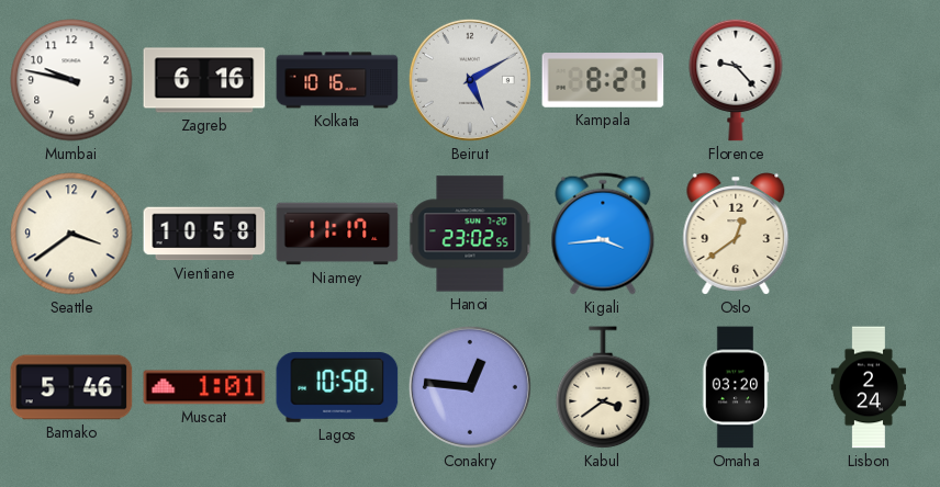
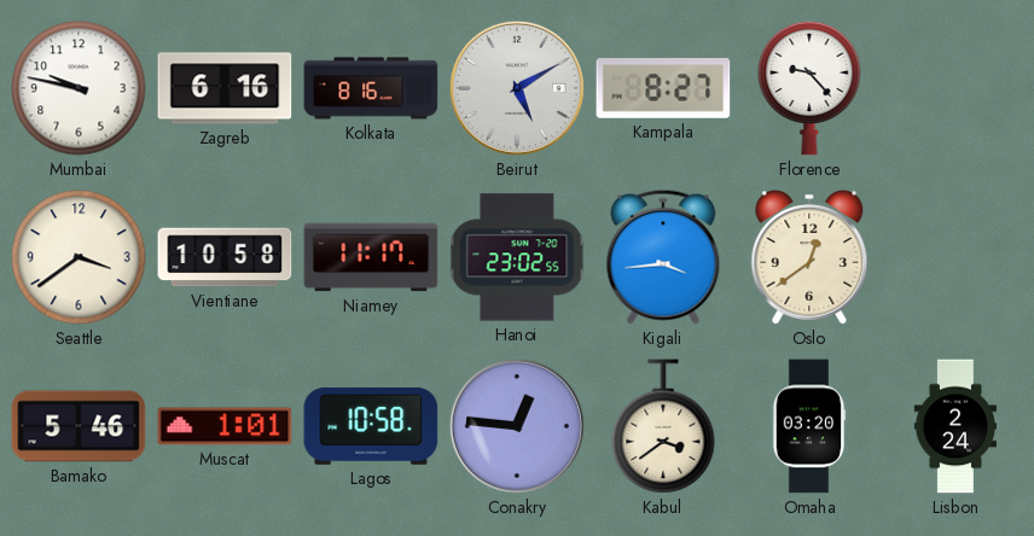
Kolkata: 10:16 -> 8:16
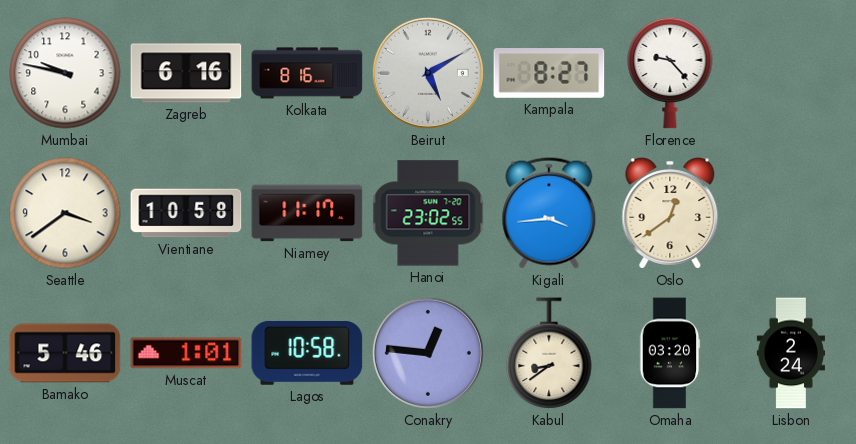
Kabul: 3:39 -> 8:39
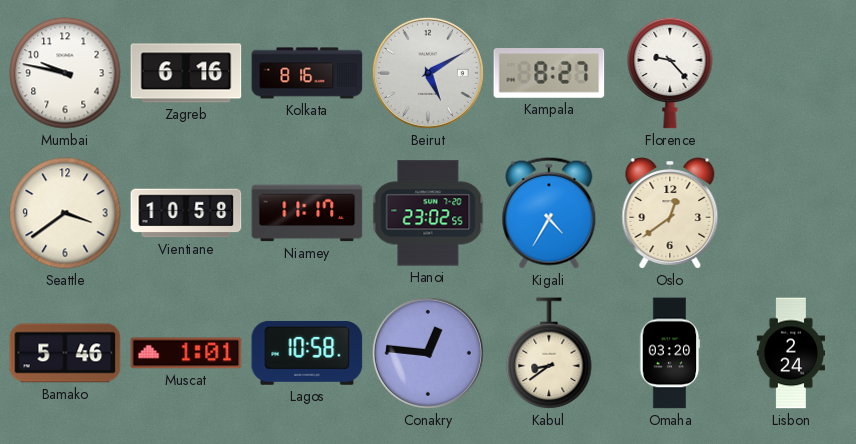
Kigali: 3:44 -> 4:35
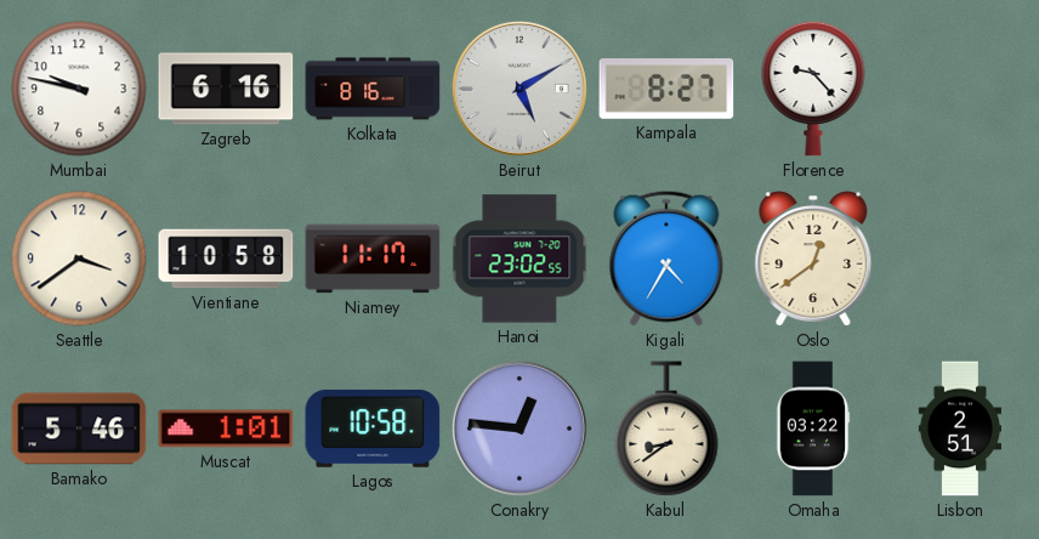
Omaha: 03:20 -> 03:22
Lisbon: 2:24 -> 2:51
